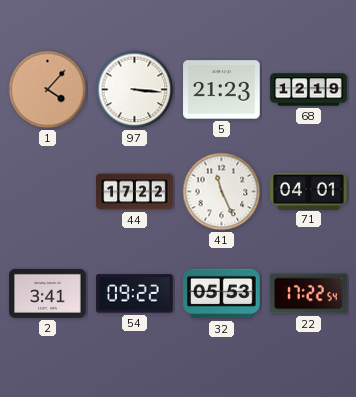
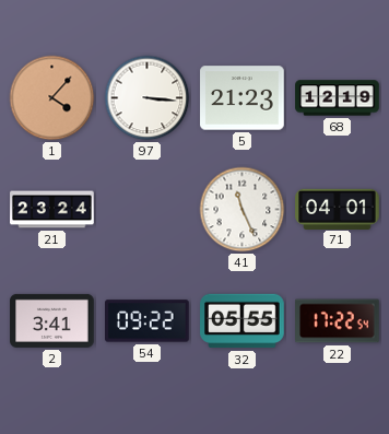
21: none -> 23:24
44: 17:22 -> none
32: 05:53 -> 05:55
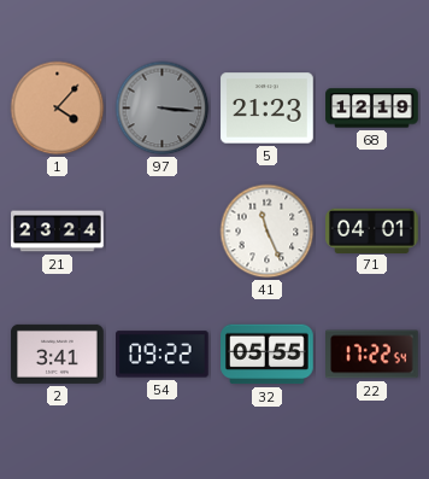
97 dial: white -> grey
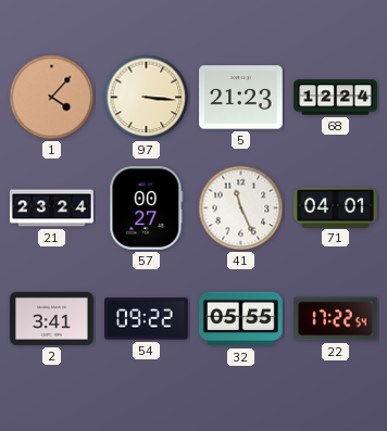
97 dial: grey -> cream
68: 12:19 -> 12:24
57: none -> 00:27
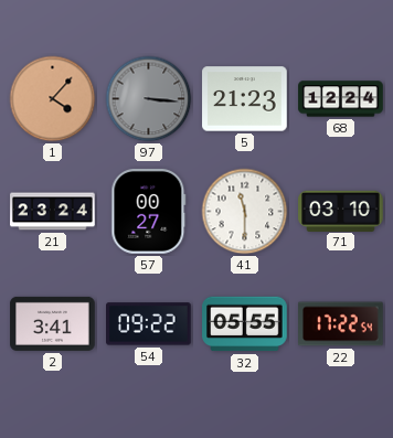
97 dial: cream -> grey
41: 11:26 -> 11:30
71: 04:01 -> 03:10
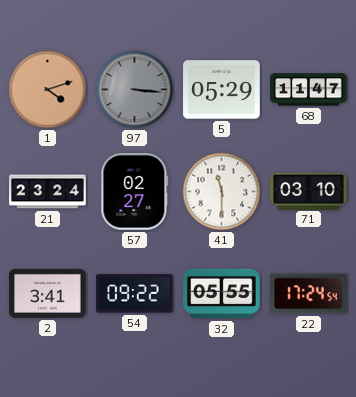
1: 4:07 -> 4:12
5: 21:23 -> 05:29
68: 12:24 -> 11:47
57: 00:27 -> 02:27
22: 17:22 -> 17:24
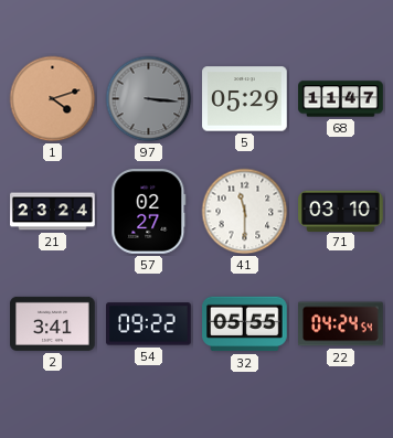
22: 17:24 -> 04:24
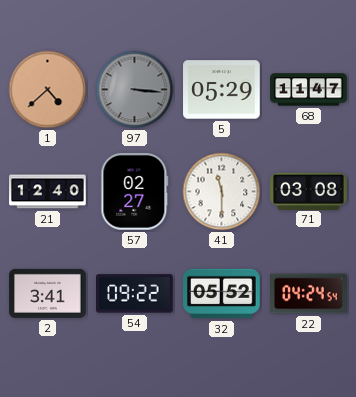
1: 4:12 -> 4:38
21: 23:24 -> 12:40
71: 03:10 -> 03:08
32: 05:55 -> 05:52
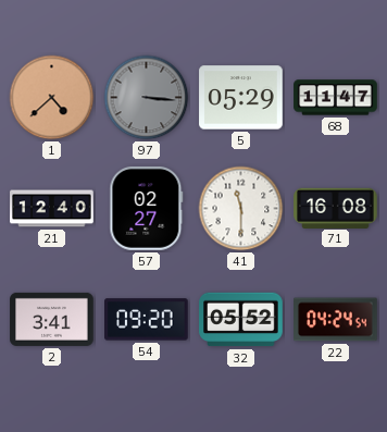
71: 03:08 -> 16:08
54: 09:22 -> 09:20
